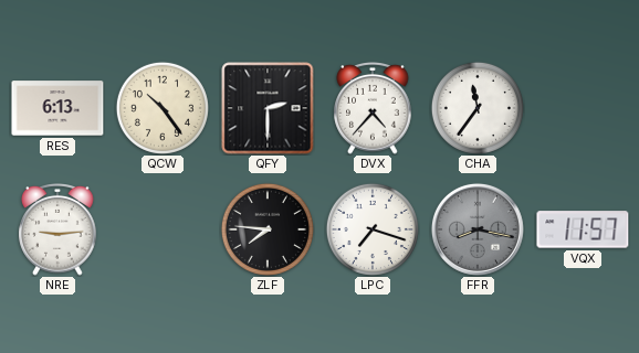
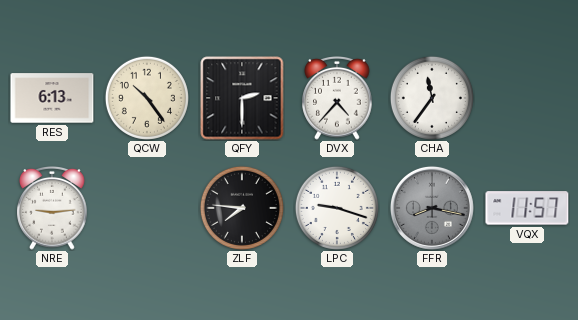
LPC: 7:18 -> 9:18
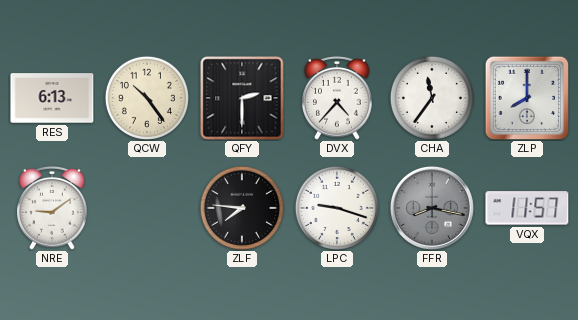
ZLP: none -> 8:00
NRE: 9:14 -> 9:09
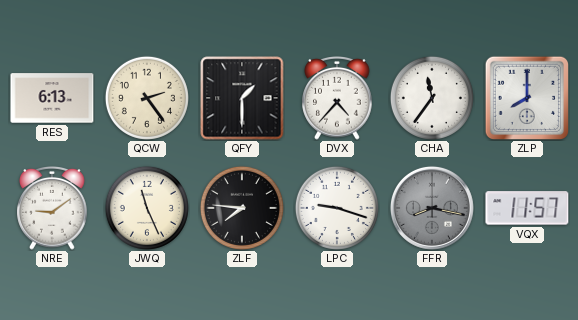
QCW: 10:24 -> 2:24
QFY: 2:30 -> 1:30
JWQ: none -> 11:26
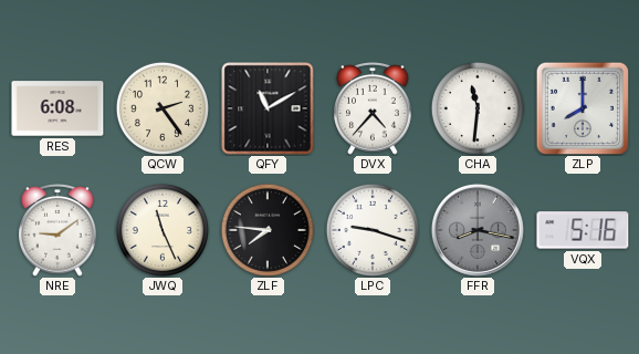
RES: 6:13 -> 6:08
QFY: 1:30 -> 11:10
CHA: 11:36 -> 11:31
VQX: 11:57 -> 5:16
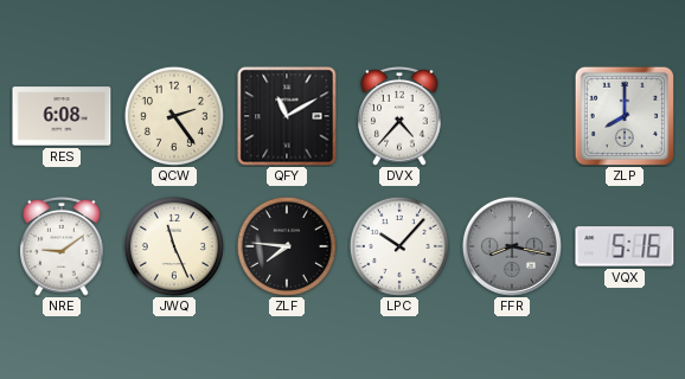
CHA: 11:31 -> none
LPC: 9:18 -> 10:07
